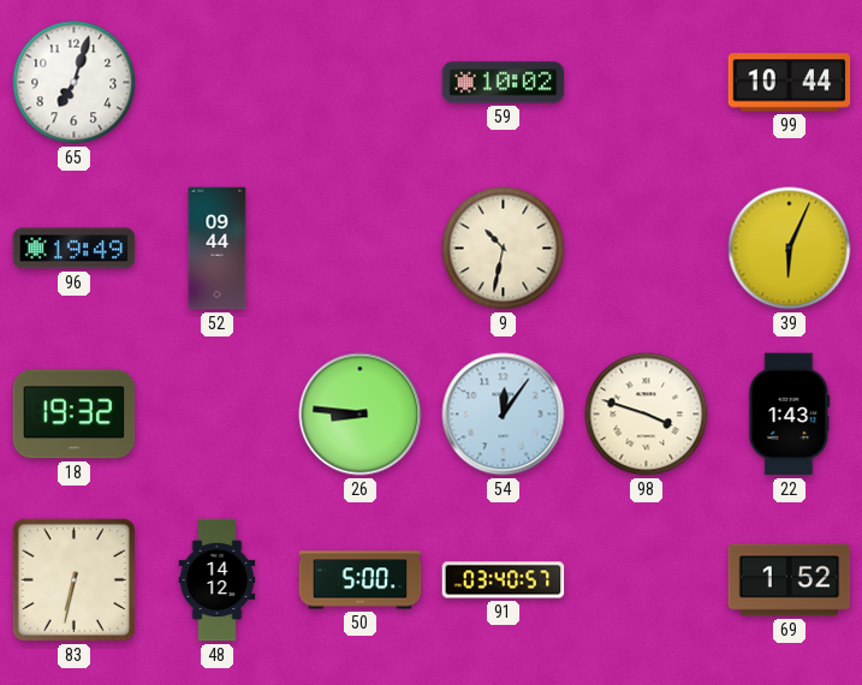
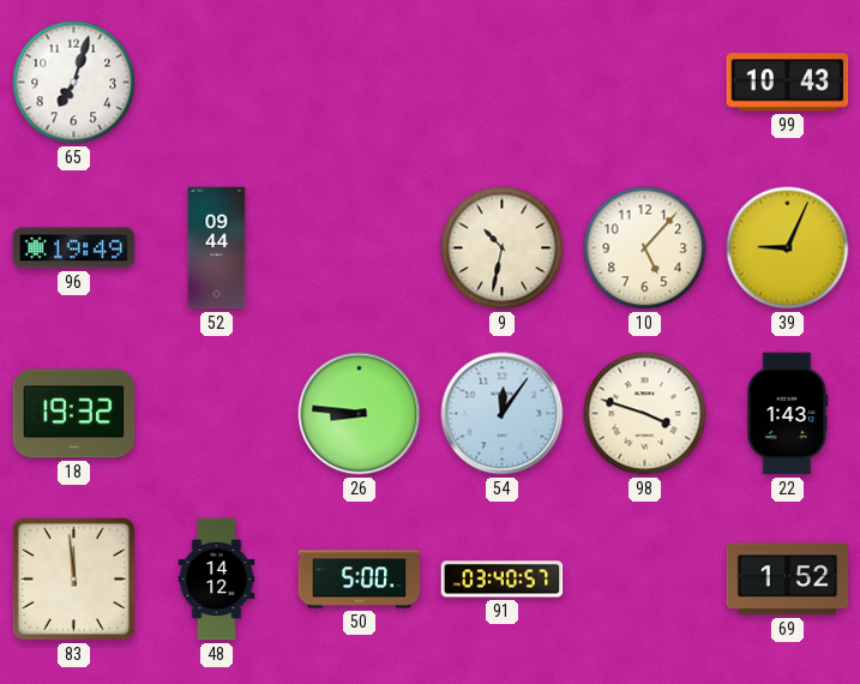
59: 10:02 -> none
99: 10:44 -> 10:43
10: none -> 5:07
39: 6:04 -> 9:04
83: 6:32 -> 11:59
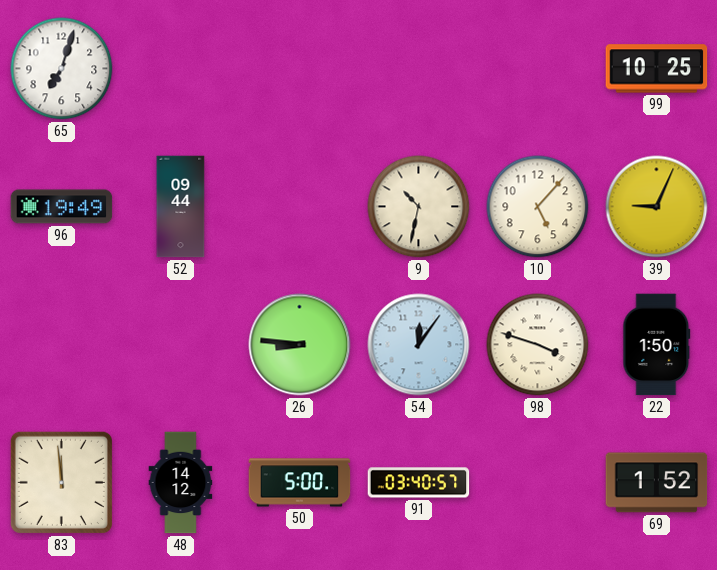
99: 10:43 -> 10:25
18: 19:32 -> none
22: 1:43 -> 1:50
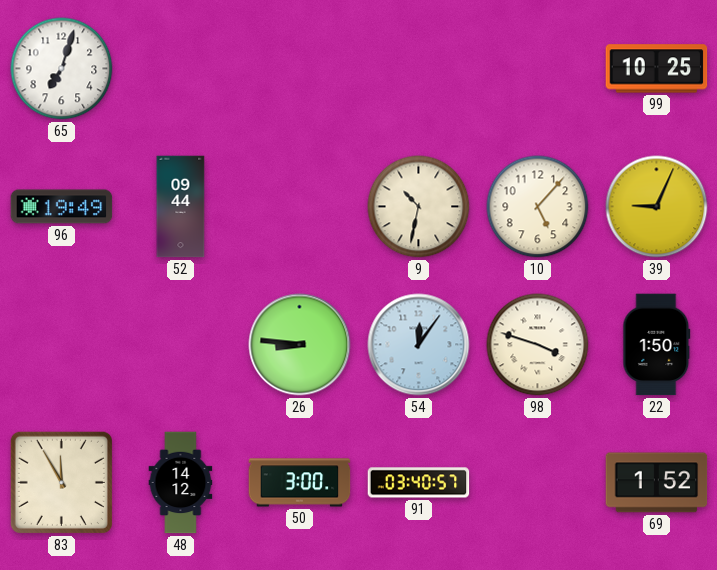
83: 11:59 -> 11:55
50: 5:00 -> 3:00
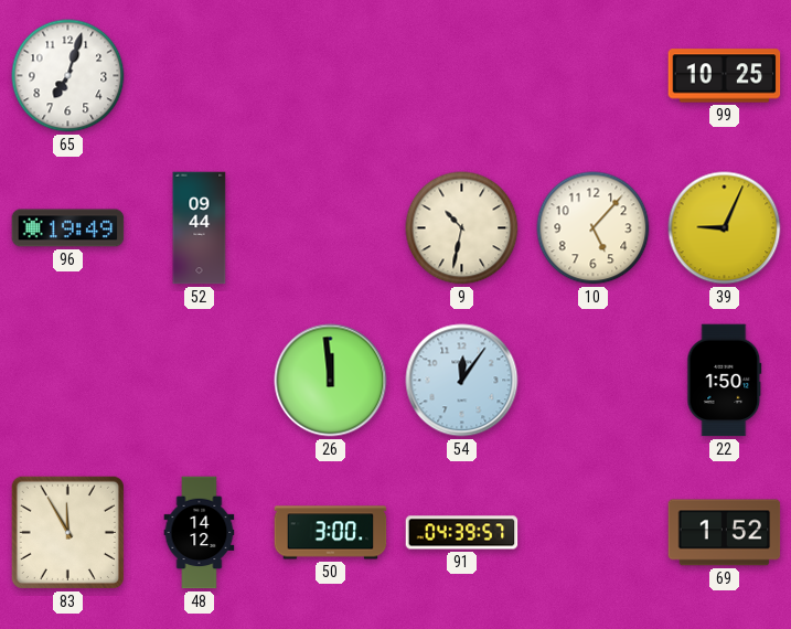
26: 8:46 -> 11:59
98: 3:48 -> none
91: 03:40 -> 04:39
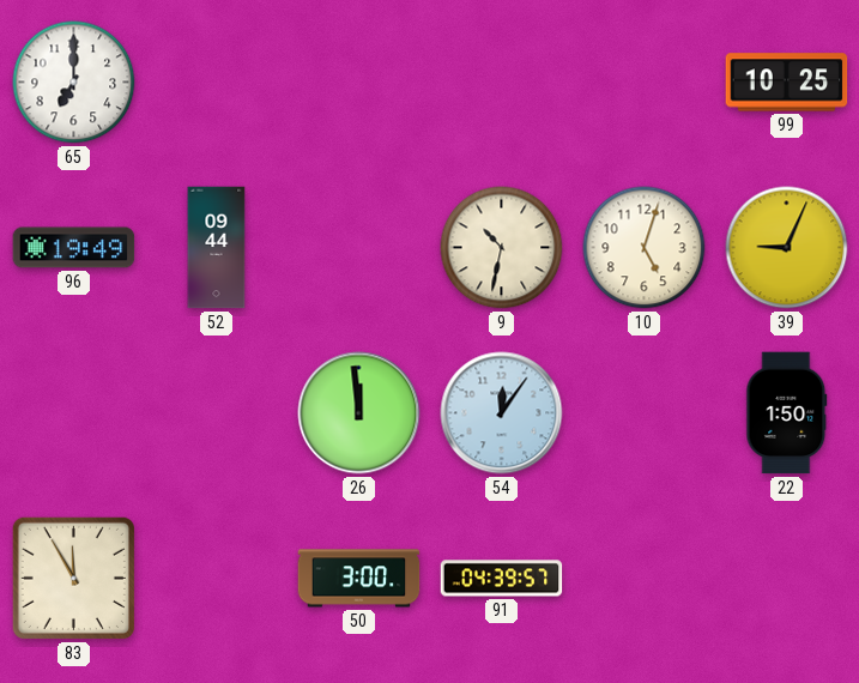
65: 7:03 -> 7:00
10: 5:07 -> 5:03
48: 14:12 -> none
69: 1:52 -> none
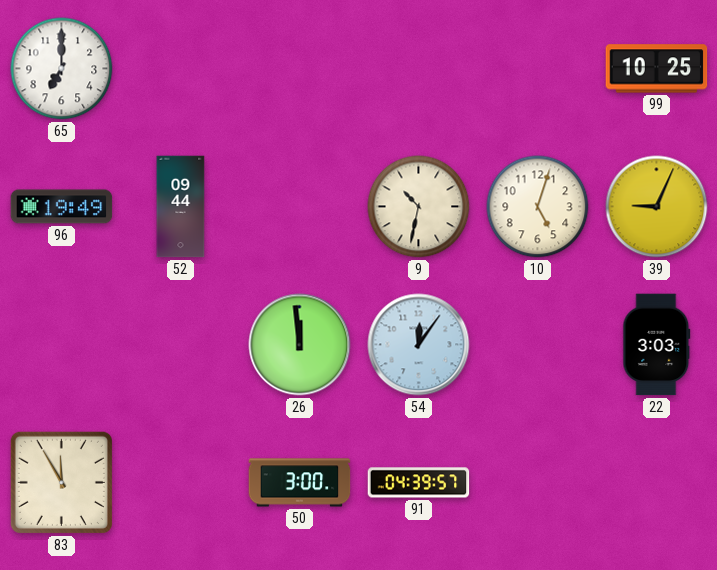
22: 1:50 -> 3:03
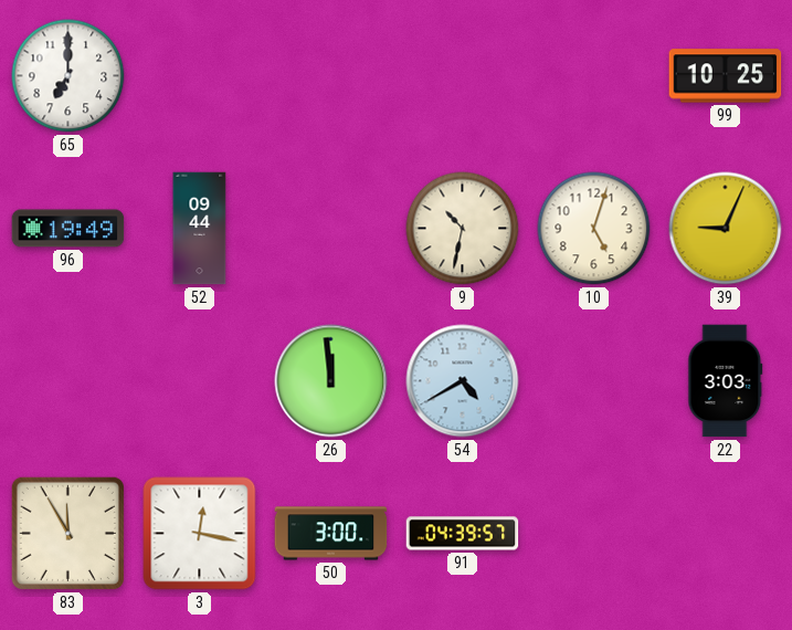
54: 12:06 -> 4:40
3: none -> 12:17
